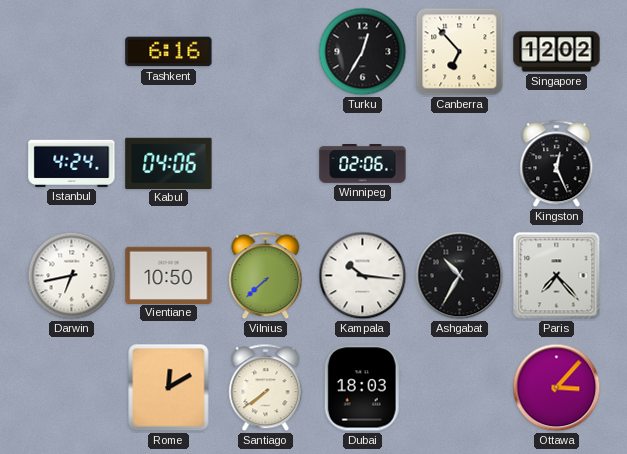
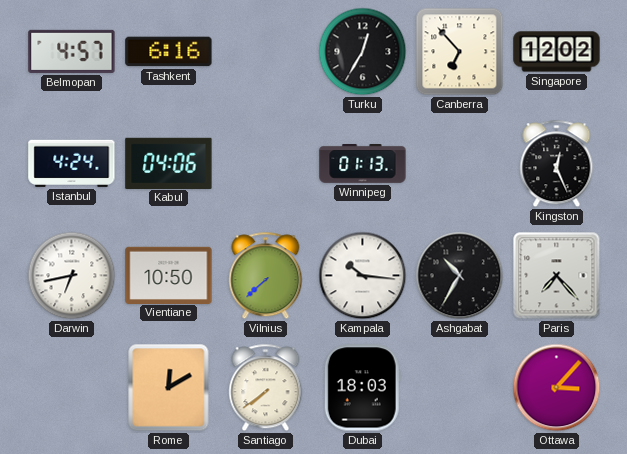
Belmopan: none -> 4:57
Winnipeg: 02:06 -> 01:13
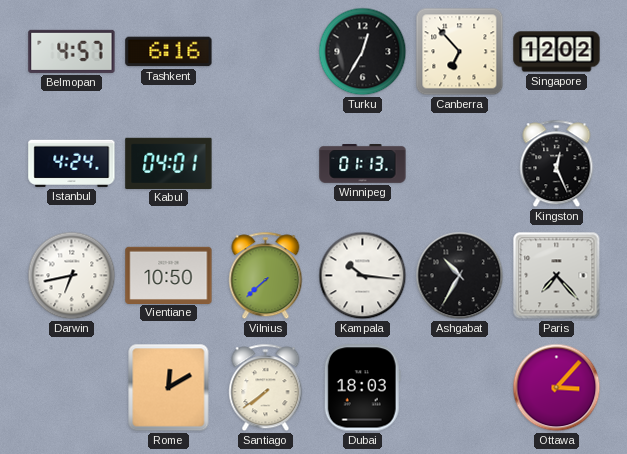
Kabul: 04:06 -> 04:01
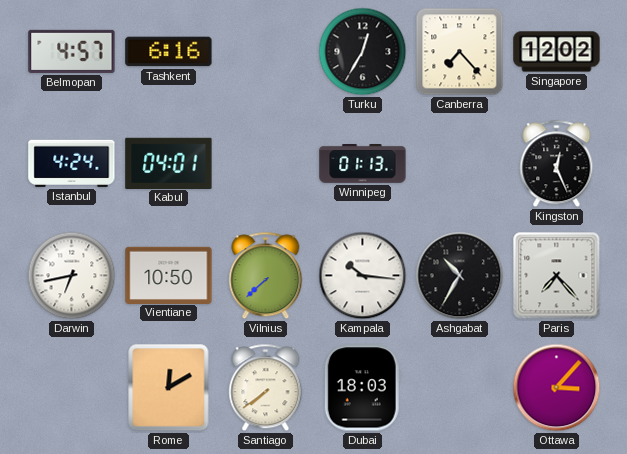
Canberra: 6:53 -> 7:23
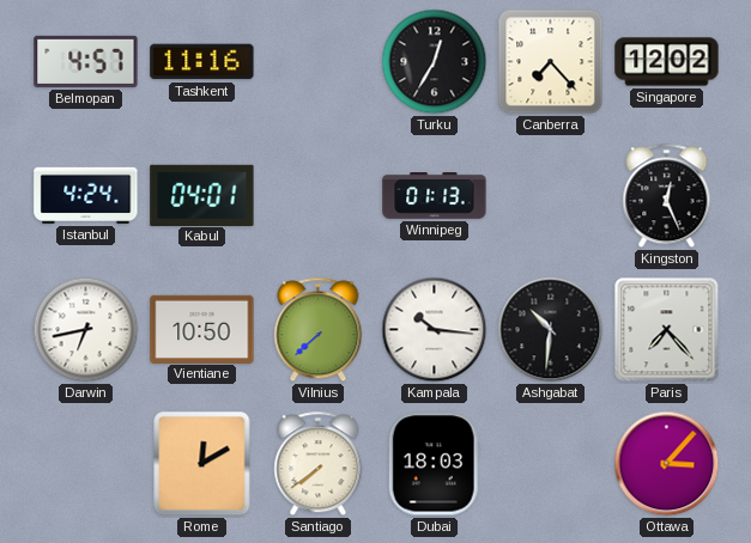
Tashkent: 6:16 -> 11:16
Ashgabat: 10:35 -> 10:31
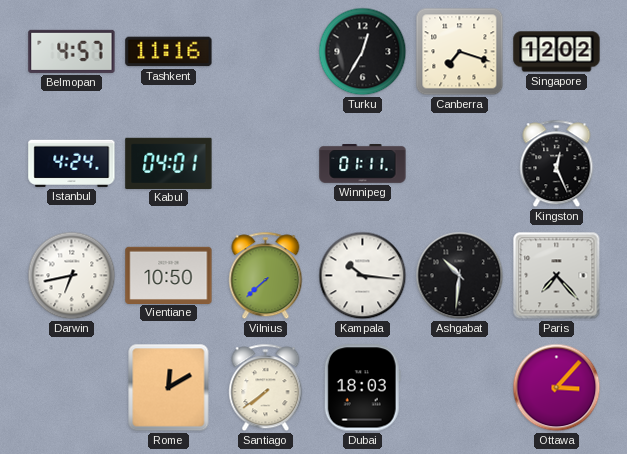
Canberra: 7:23 -> 7:18
Winnipeg: 01:13 -> 01:11
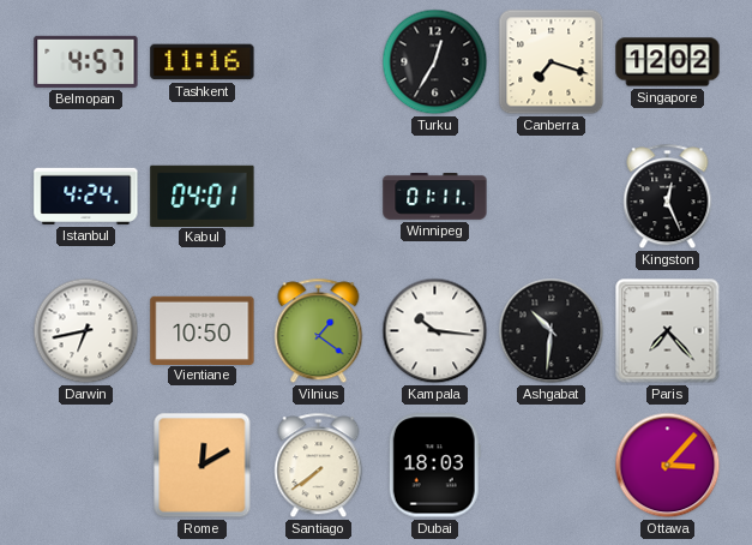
Vilnius: 7:38 -> 1:21
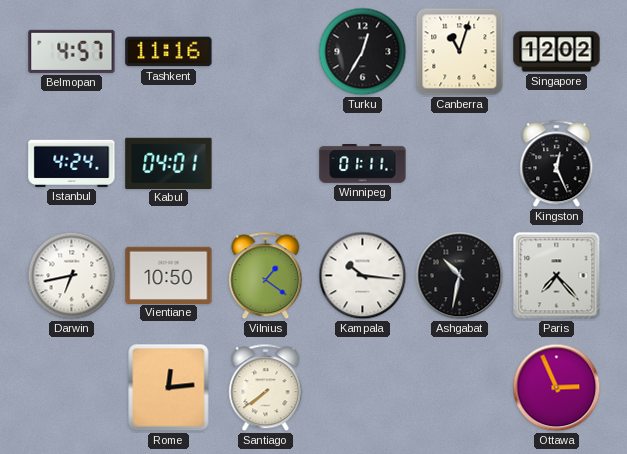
Canberra: 7:18 -> 11:03
Ashgabat: 10:31 -> 10:32
Rome: 12:10 -> 12:14
Dubai: 18:03 -> none
Ottawa: 3:07 -> 2:56
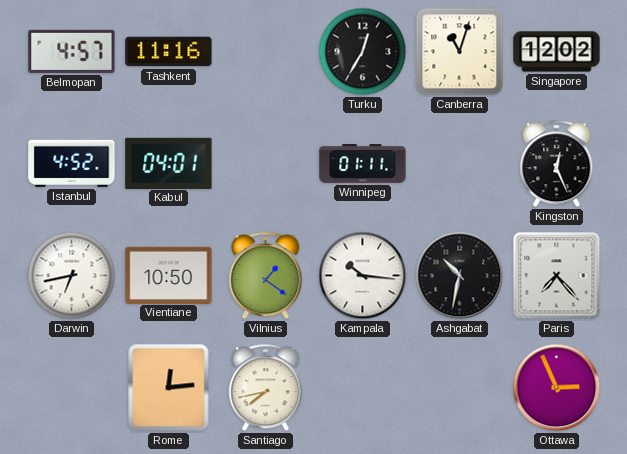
Istanbul: 4:24 -> 4:52
Santiago: 7:39 -> 7:43
